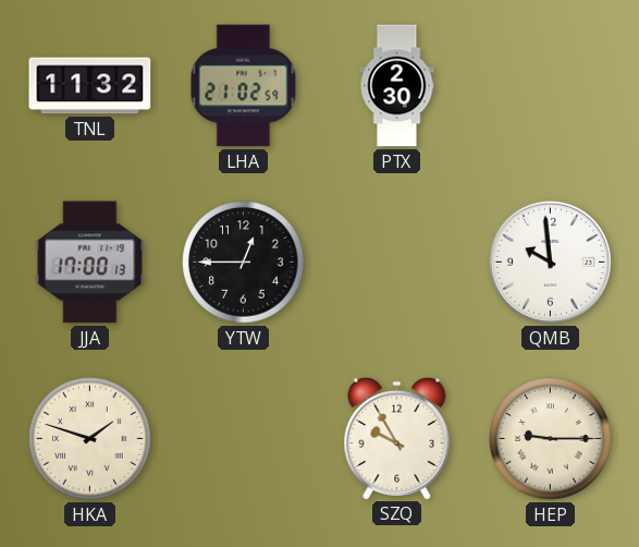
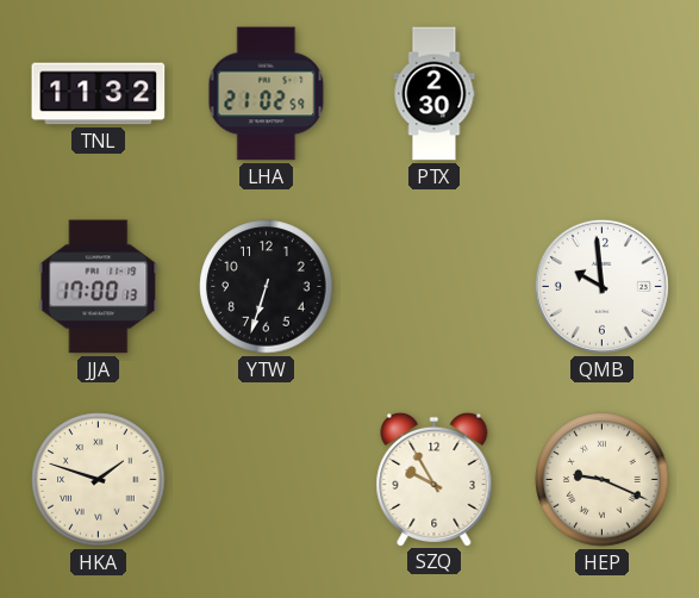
YTW: 12:45 -> 6:33
HEP: 9:15 -> 9:19
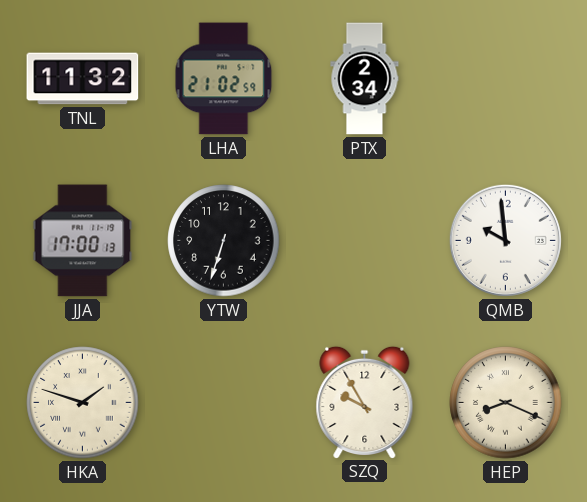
PTX: 2:30 -> 2:34
HEP: 9:19 -> 8:19
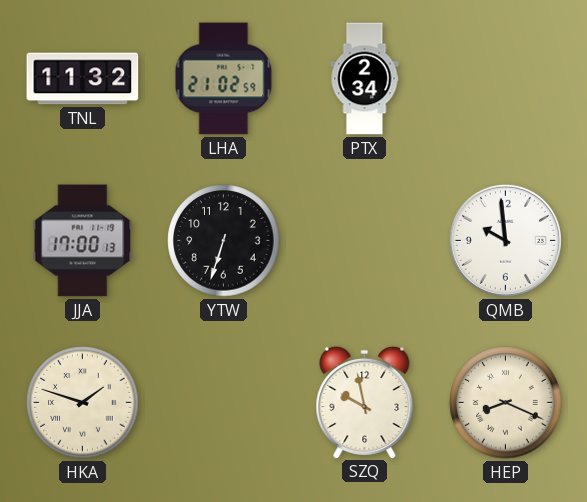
SZQ: 9:55 -> 9:58
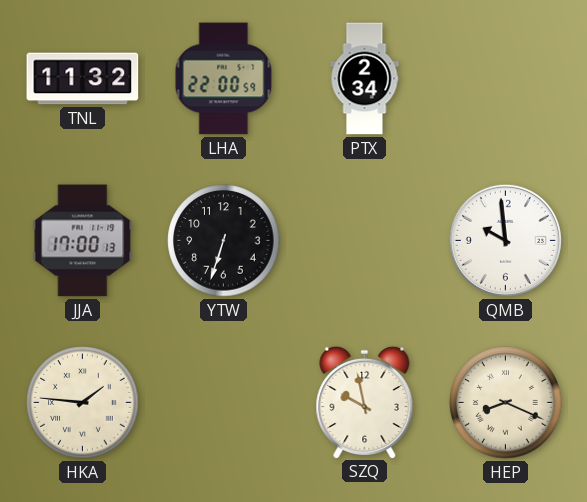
LHA: 21:02 -> 22:00
HKA: 1:48 -> 1:46
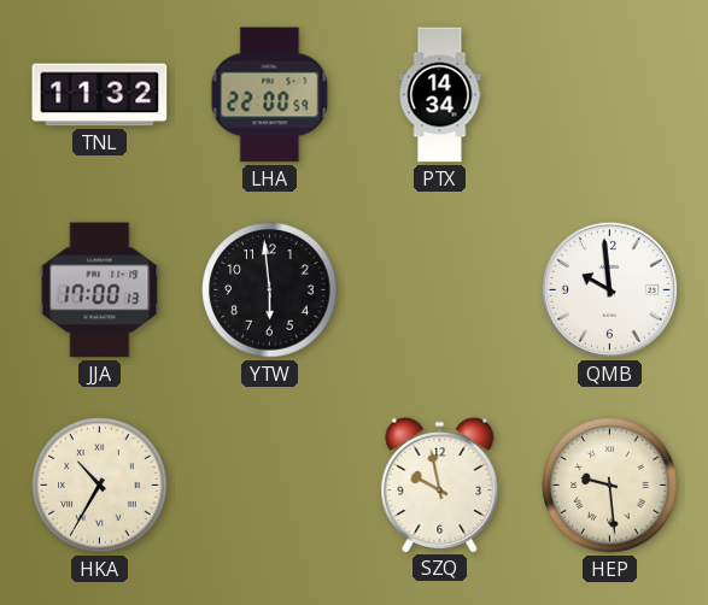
PTX: 2:34 -> 14:34
YTW: 6:33 -> 5:59
HKA: 1:46 -> 10:35
HEP: 8:19 -> 9:29
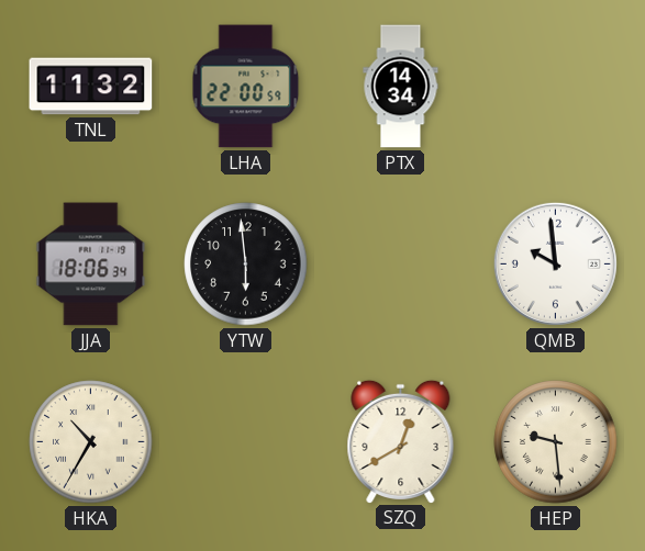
JJA: 17:00 -> 18:06
SZQ: 9:58 -> 12:40
